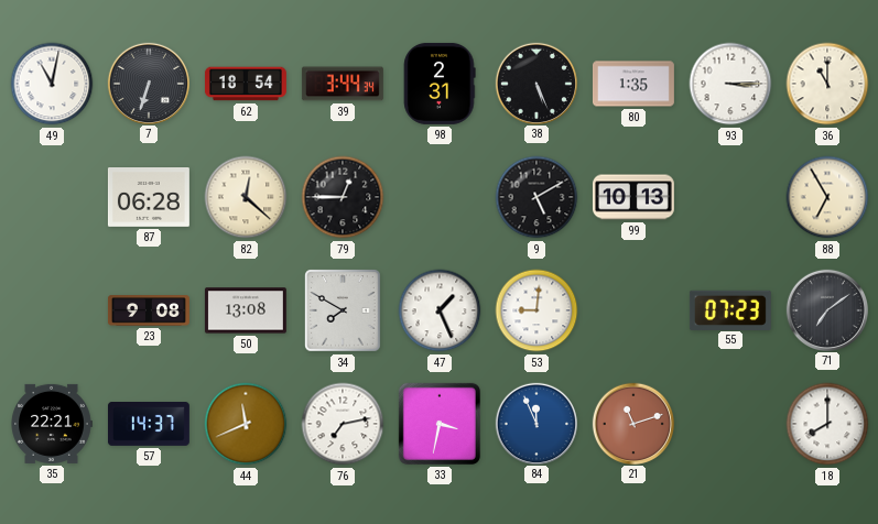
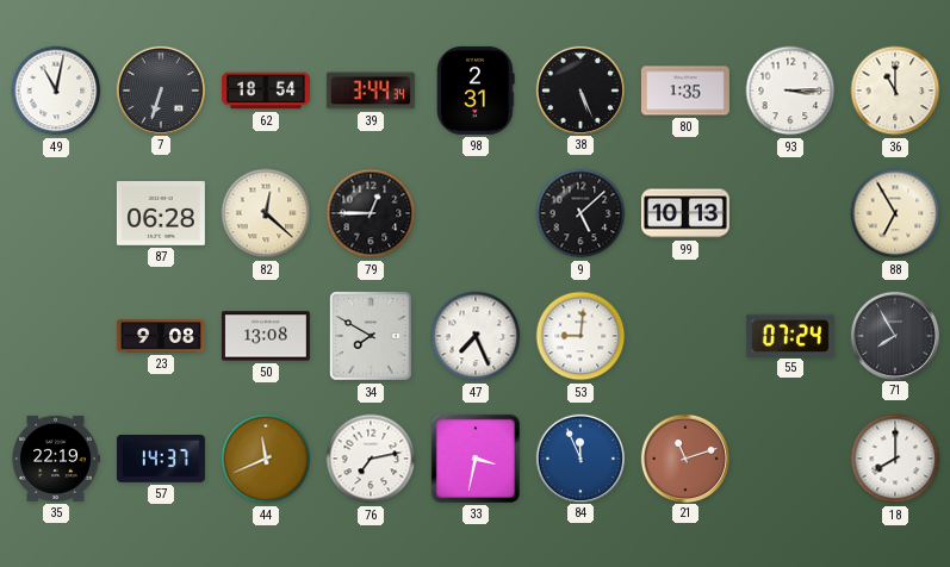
9: 5:10 -> 5:08
47: 1:26 -> 7:26
55: 07:23 -> 07:24
71: 7:09 -> 7:55
35: 22:21 -> 22:19
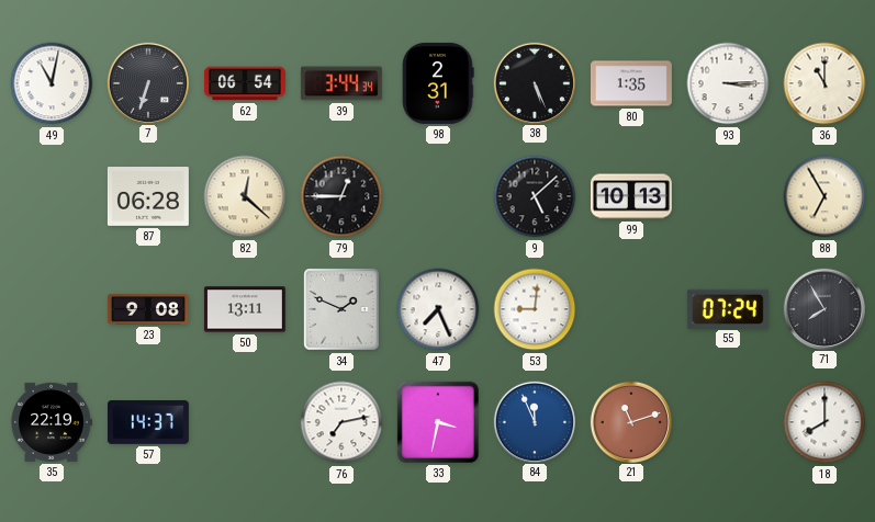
62: 18:54 -> 06:54
50: 13:08 -> 13:11
34: 7:50 -> 1:49
44: 11:41 -> none
